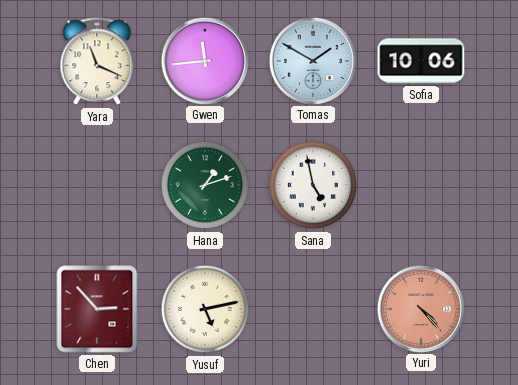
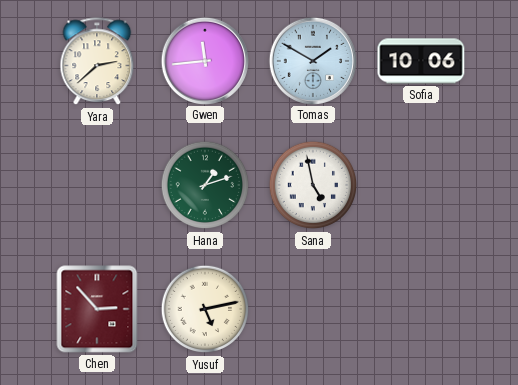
Yara: 11:19 -> 2:38
Yuri: 4:23 -> none
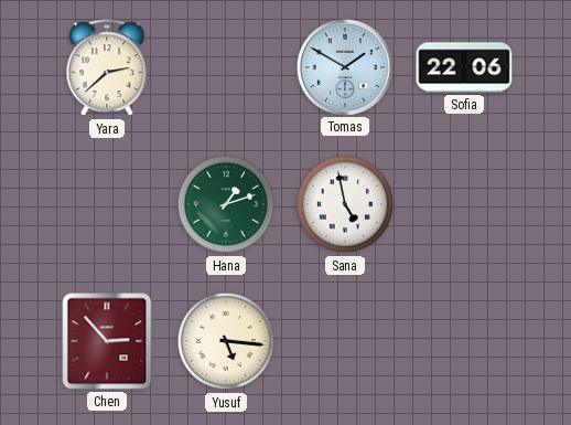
Gwen: 11:44 -> none
Sofia: 10:06 -> 22:06
Yusuf: 5:13 -> 5:16
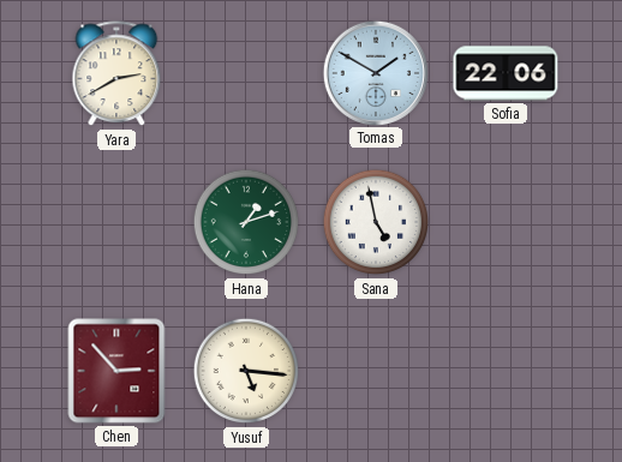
Yara: 2:38 -> 2:40
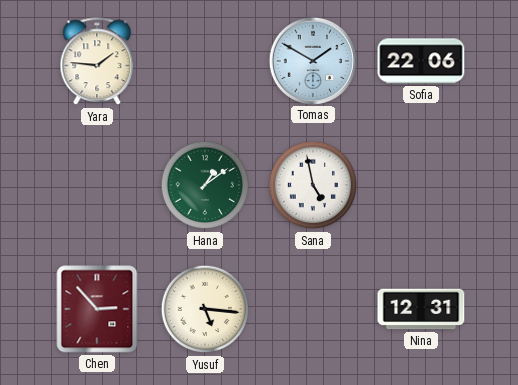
Yara: 2:40 -> 1:46
Hana: 1:12 -> 1:09
Nina: none -> 12:31
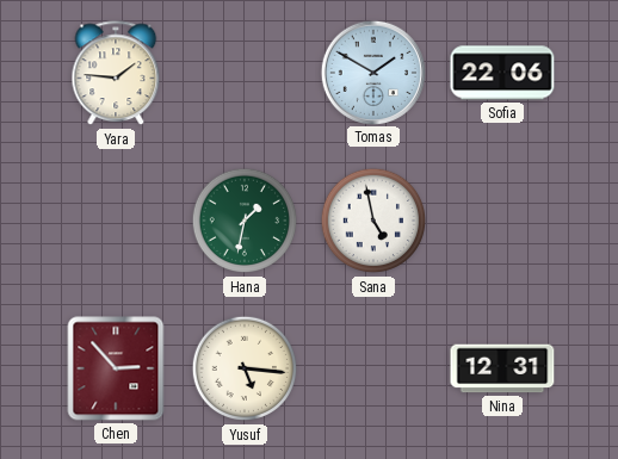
Hana: 1:09 -> 1:32
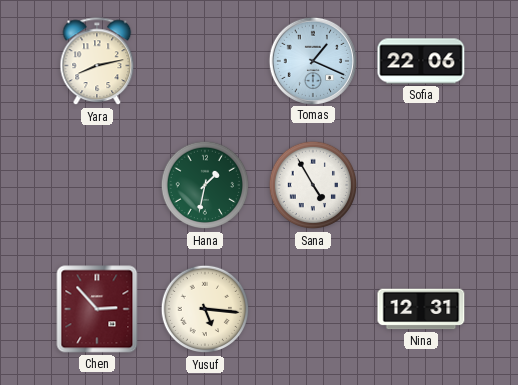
Yara: 1:46 -> 8:13
Tomas: 1:50 -> 1:19
Sana: 4:58 -> 4:55
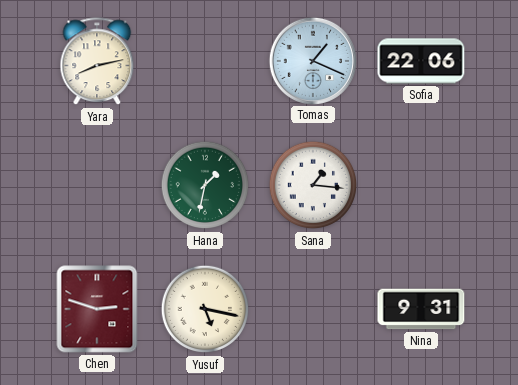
Sana: 4:55 -> 1:16
Chen: 2:53 -> 2:48
Yusuf: 5:16 -> 5:17
Nina: 12:31 -> 9:31
